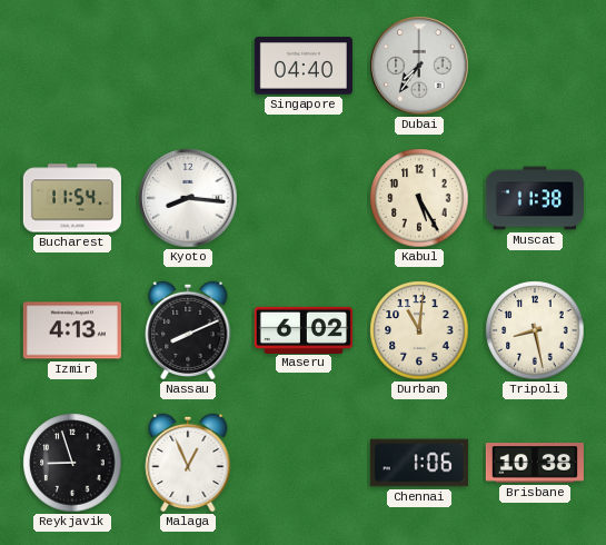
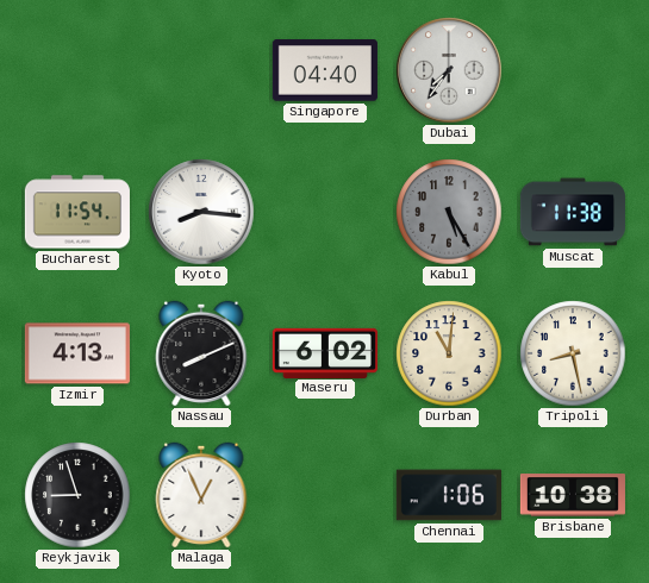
Kabul dial: cream -> grey
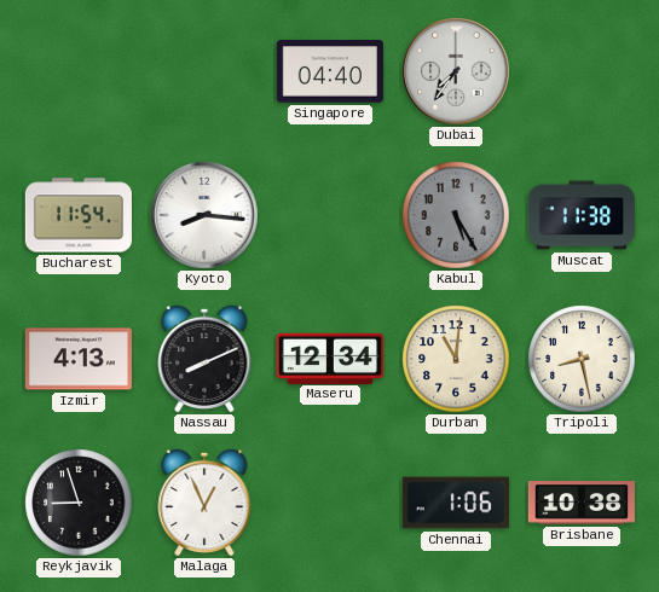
Maseru: 6:02 -> 12:34
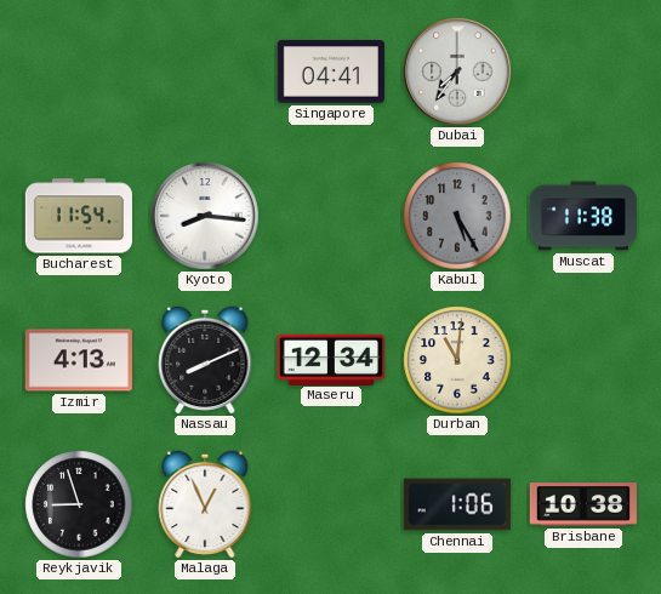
Singapore: 04:40 -> 04:41
Tripoli: 8:28 -> none
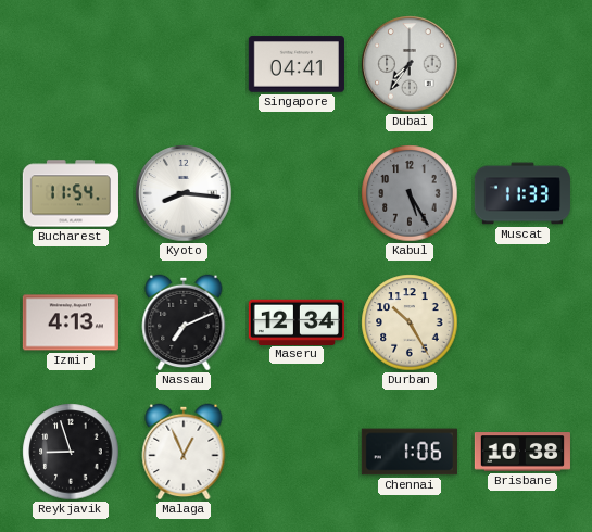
Muscat: 11:38 -> 11:33
Nassau: 8:11 -> 7:11
Durban: 11:01 -> 10:25
